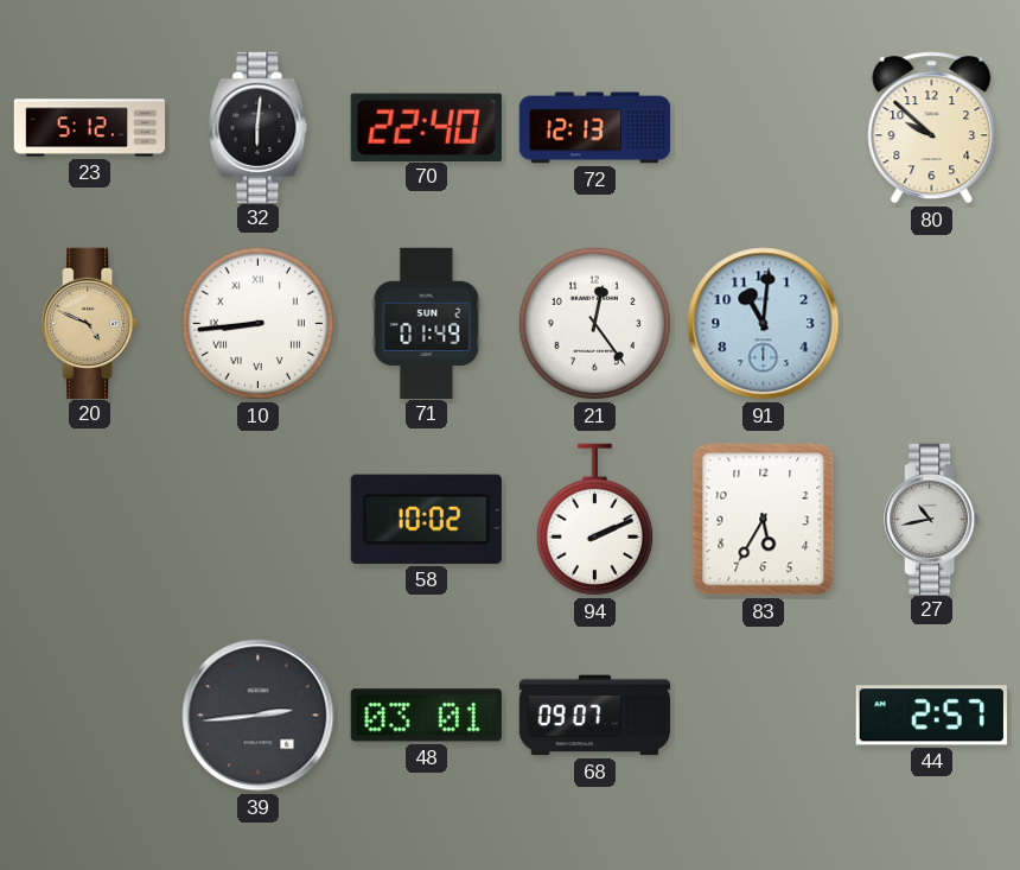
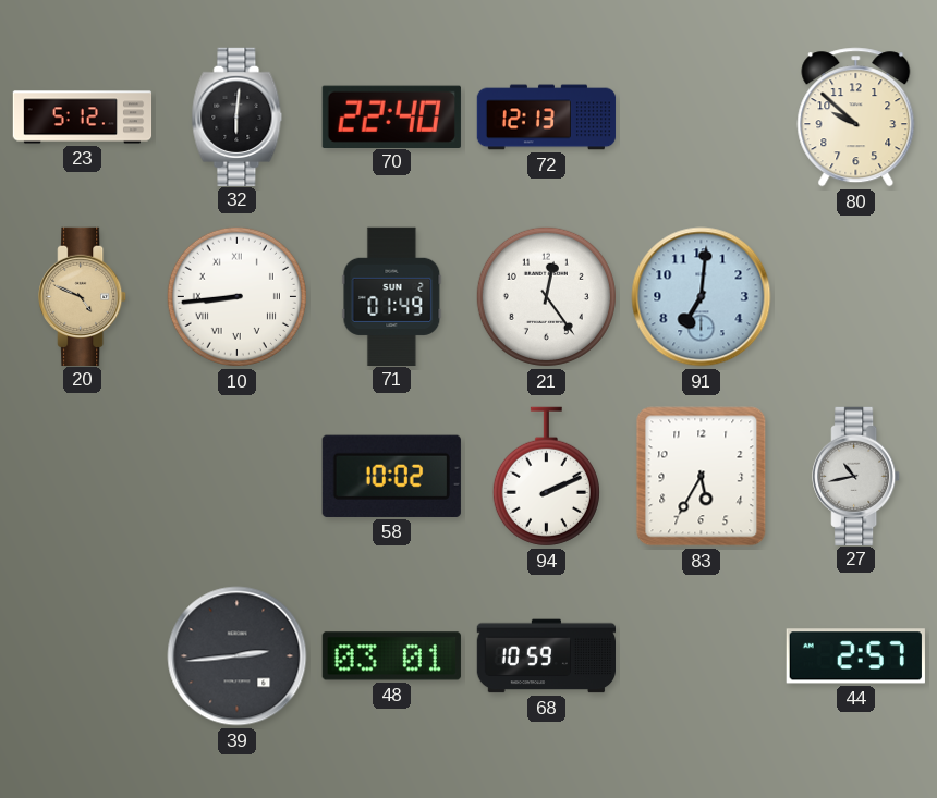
91: 11:01 -> 7:01
68: 09:07 -> 10:59
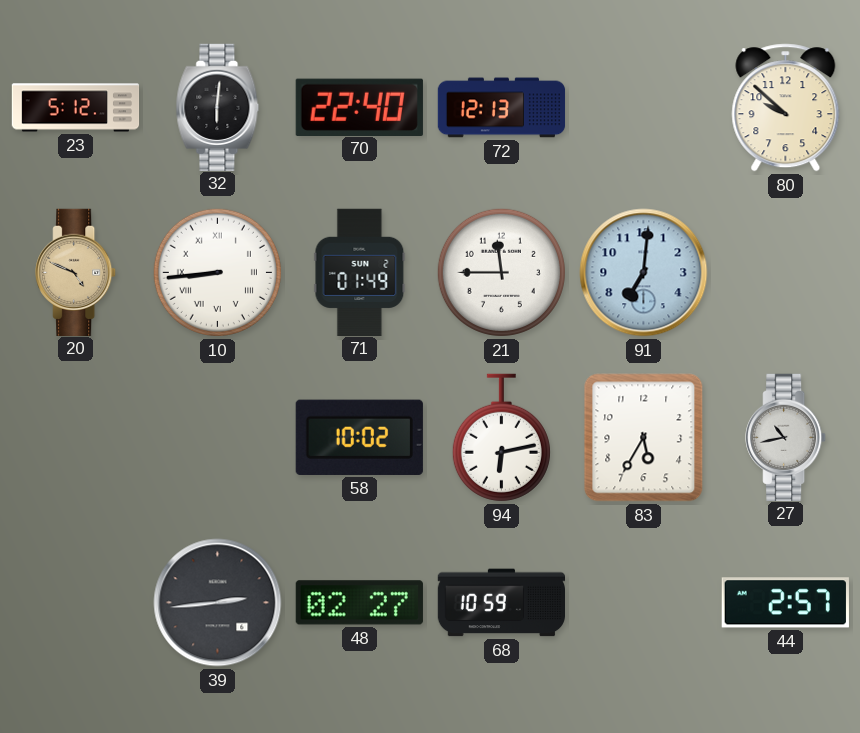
21: 12:24 -> 11:45
94: 2:11 -> 6:13
48: 03:01 -> 02:27
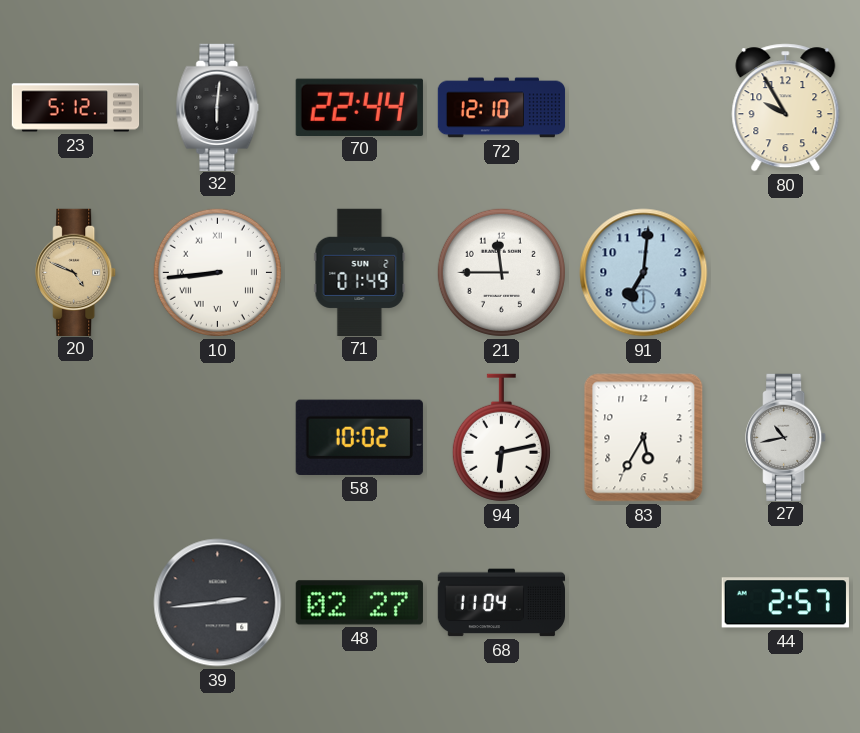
70: 22:40 -> 22:44
72: 12:13 -> 12:10
80: 9:52 -> 9:55
68: 10:59 -> 11:04
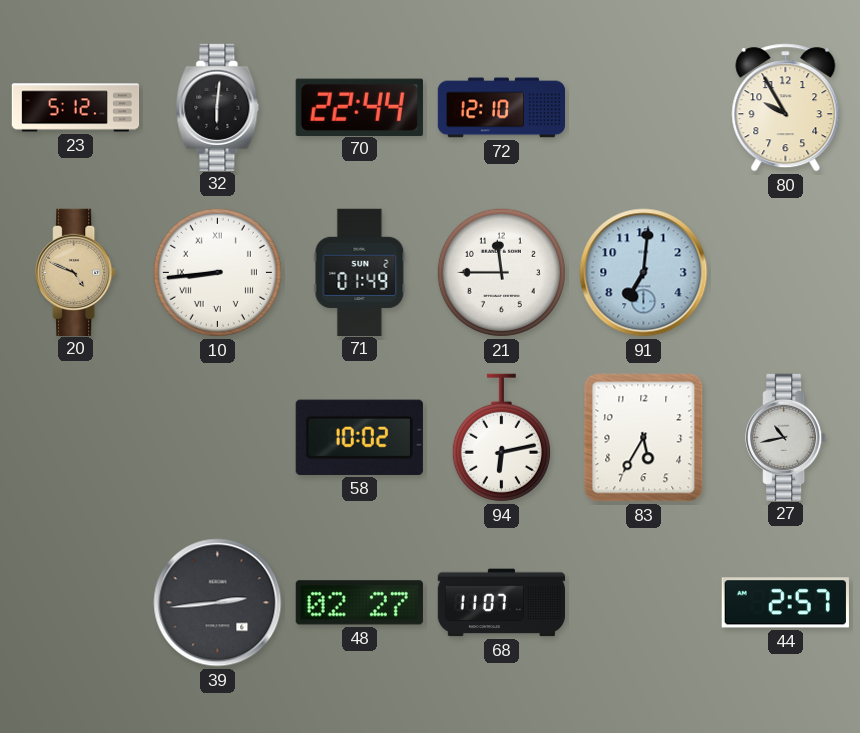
68: 11:04 -> 11:07
